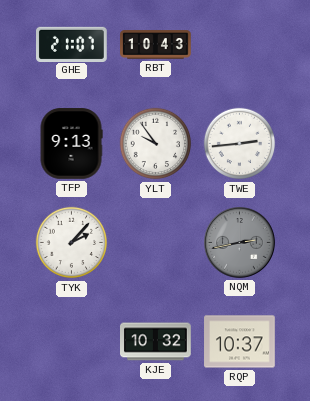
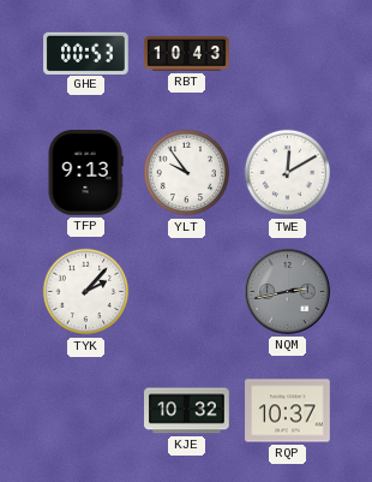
GHE: 21:07 -> 00:53
TWE: 2:44 -> 12:10
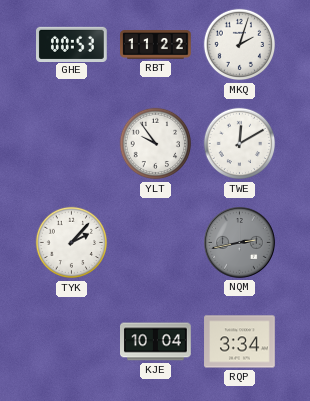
RBT: 10:43 -> 11:22
MKQ: none -> 2:03
TFP: 9:13 -> none
KJE: 10:32 -> 10:04
RQP: 10:37 -> 3:34
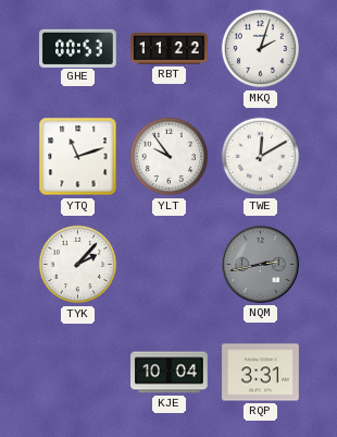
YTQ: none -> 11:12
RQP: 3:34 -> 3:31
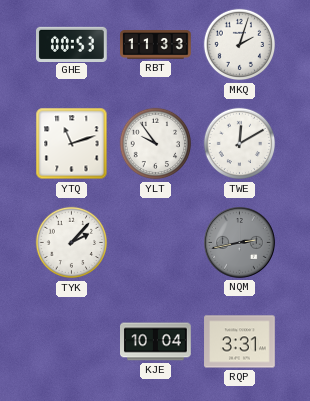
RBT: 11:22 -> 11:33
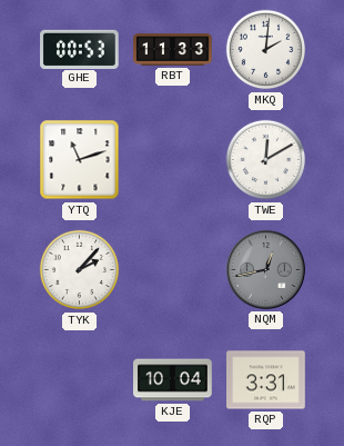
MKQ: 2:03 -> 2:01
YLT: 9:54 -> none
NQM: 2:43 -> 12:43
